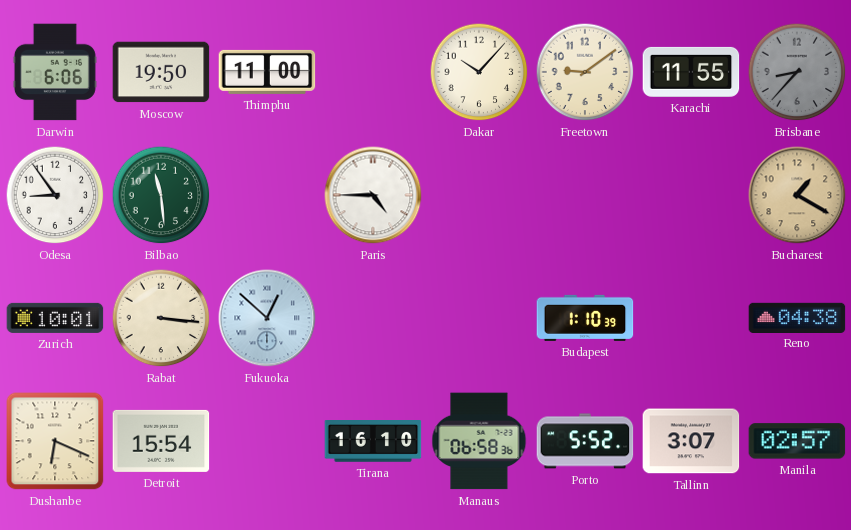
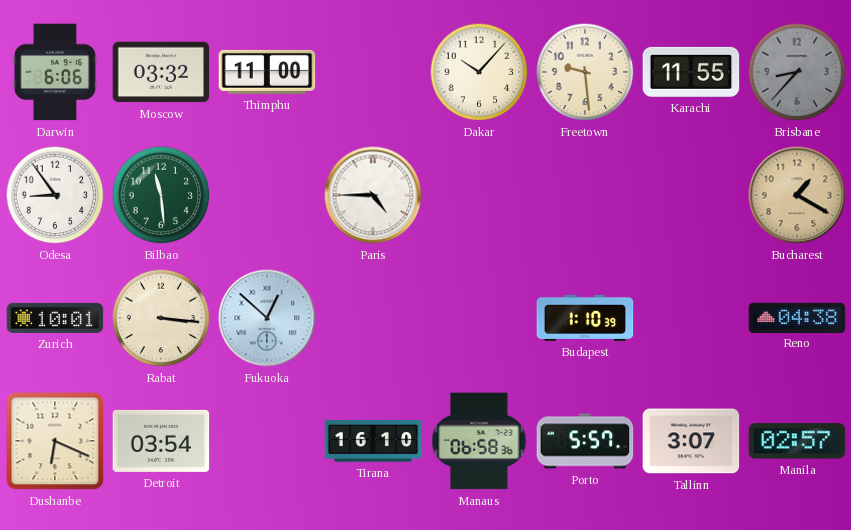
Moscow: 19:50 -> 03:32
Freetown: 9:09 -> 9:29
Detroit: 15:54 -> 03:54
Porto: 5:52 -> 5:57
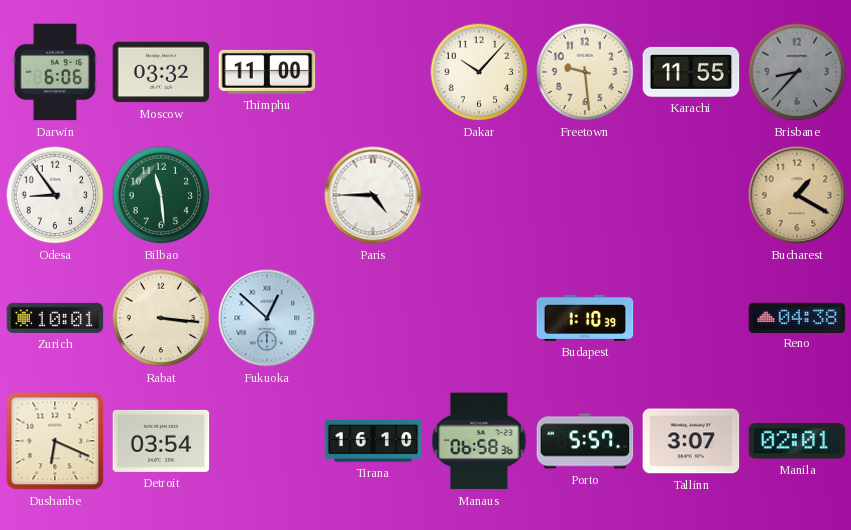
Manila: 02:57 -> 02:01
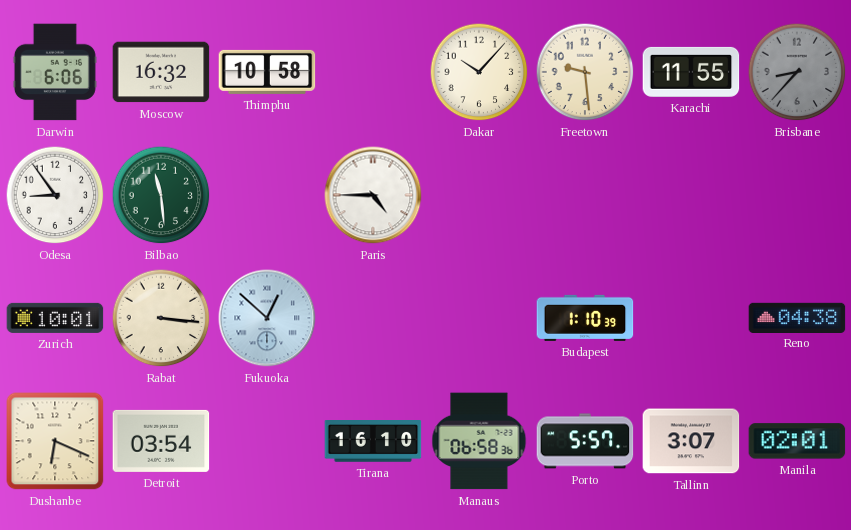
Moscow: 03:32 -> 16:32
Thimphu: 11:00 -> 10:58
Bucharest: 1:20 -> none
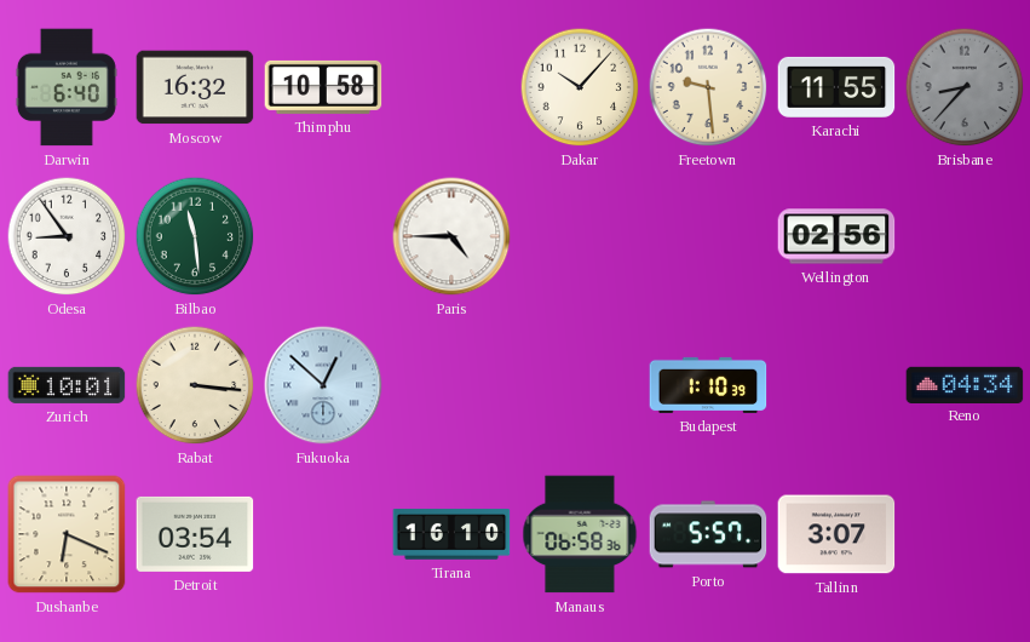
Darwin: 6:06 -> 6:40
Wellington: none -> 02:56
Reno: 04:38 -> 04:34
Manila: 02:01 -> none
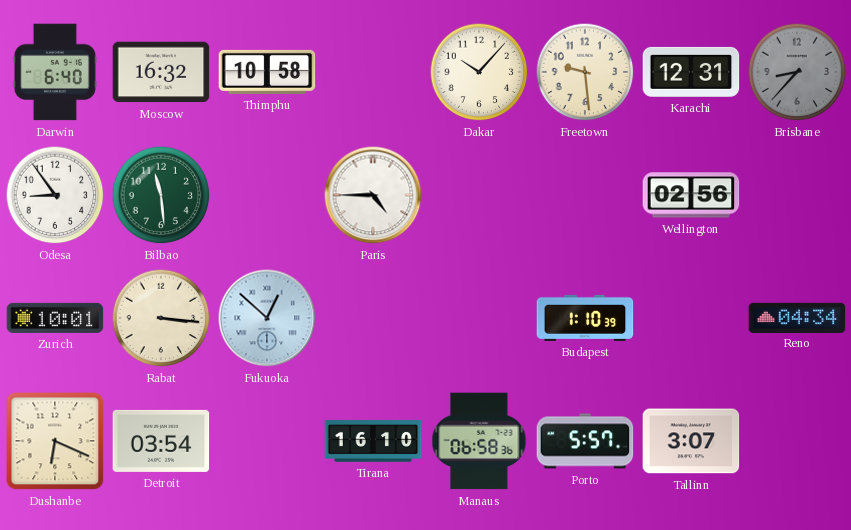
Karachi: 11:55 -> 12:31
